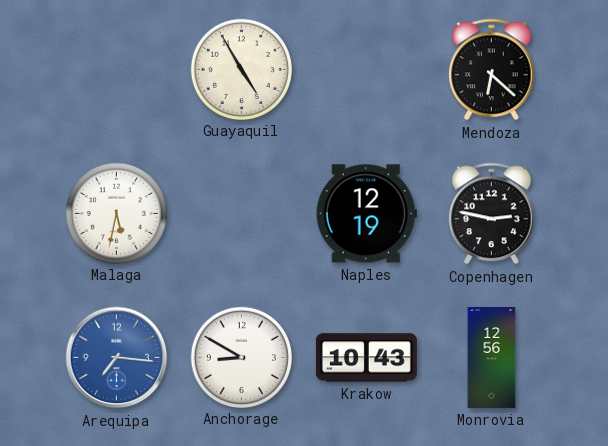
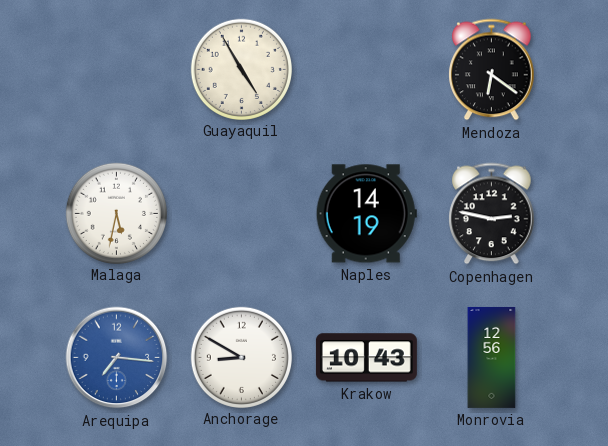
Mendoza: 6:22 -> 6:21
Naples: 12:19 -> 14:19
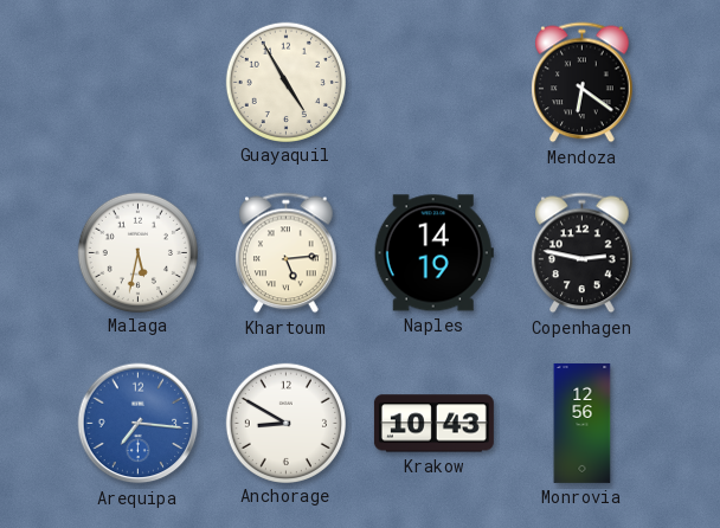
Khartoum: none -> 5:14
